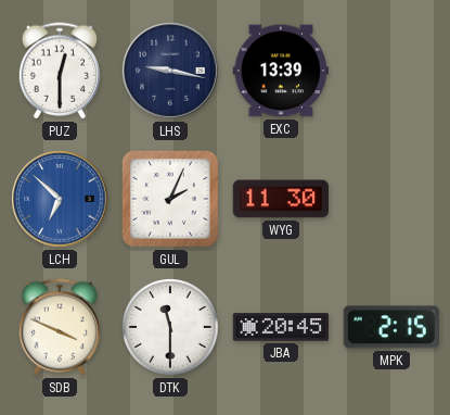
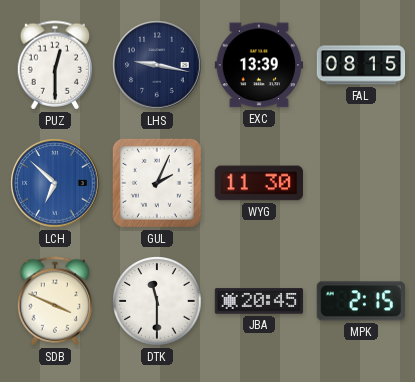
FAL: none -> 08:15
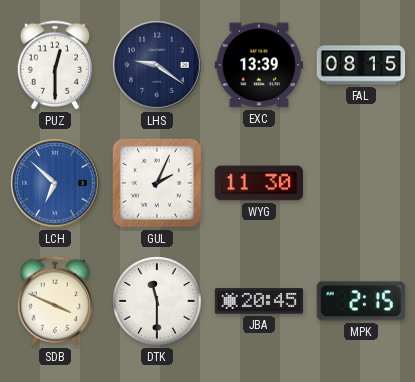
LHS: 9:17 -> 9:21
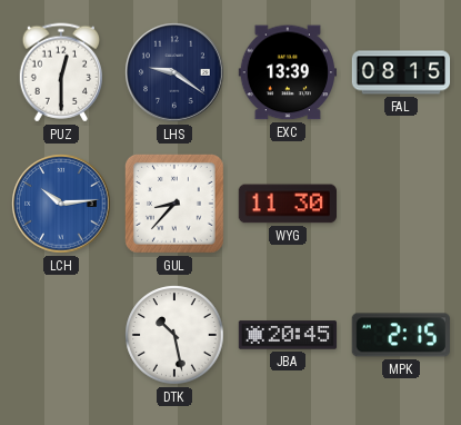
LCH: 6:52 -> 10:14
GUL: 2:04 -> 8:37
SDB: 3:49 -> none
DTK: 11:30 -> 10:28
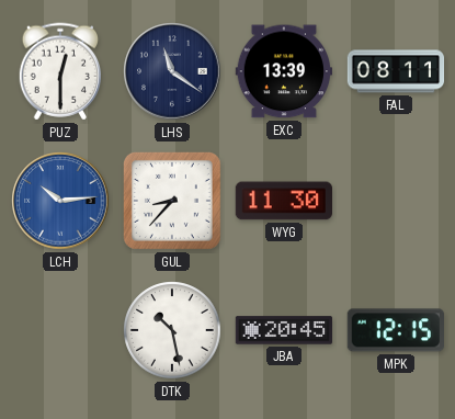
LHS: 9:21 -> 11:21
FAL: 08:15 -> 08:11
MPK: 2:15 -> 12:15
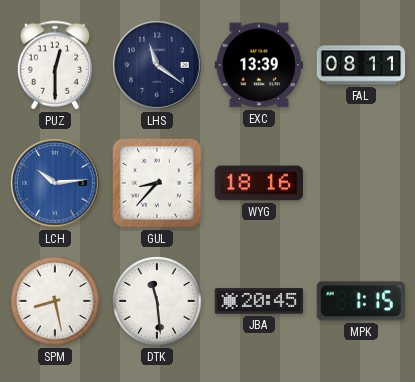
WYG: 11:30 -> 18:16
SPM: none -> 8:28
DTK: 10:28 -> 11:29
MPK: 12:15 -> 1:15
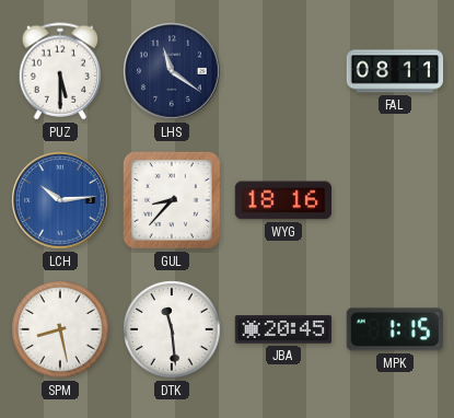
PUZ: 12:30 -> 5:30
EXC: 13:39 -> none
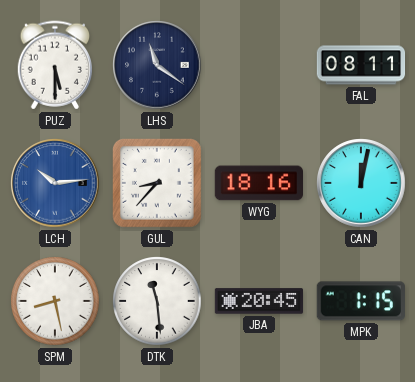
CAN: none -> 12:02
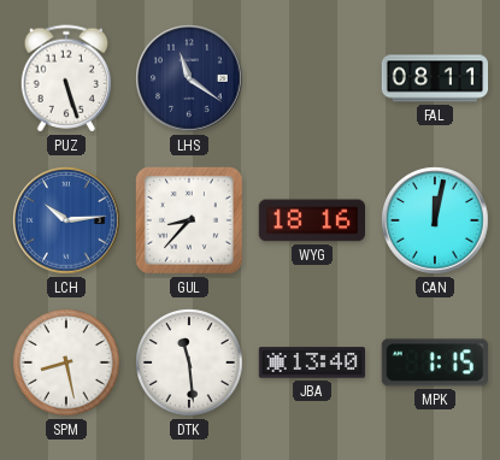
PUZ: 5:30 -> 5:27
JBA: 20:45 -> 13:40
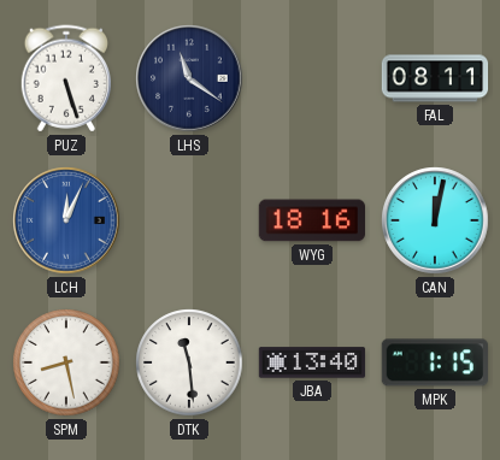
LCH: 10:14 -> 12:04
GUL: 8:37 -> none
